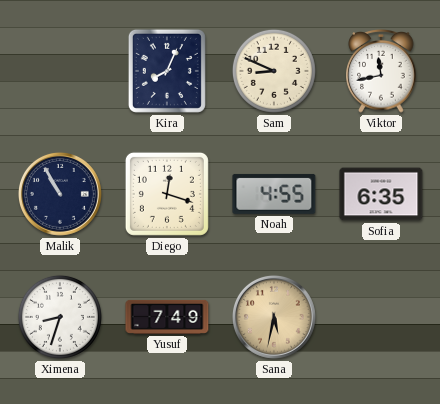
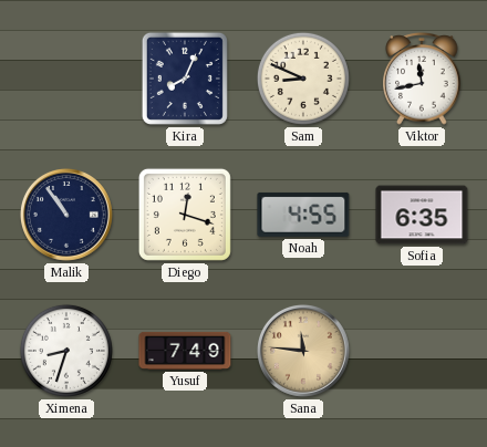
Malik: 10:55 -> 10:54
Sana: 5:32 -> 11:46
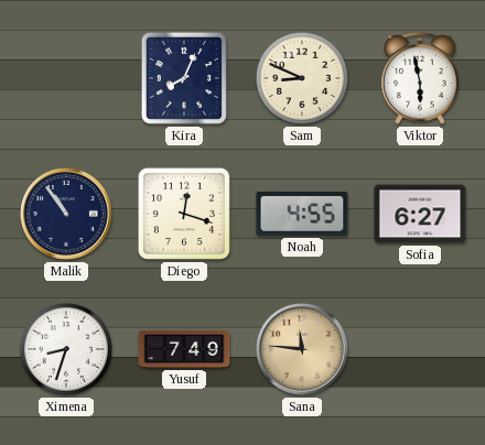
Viktor: 11:43 -> 5:58
Sofia: 6:35 -> 6:27
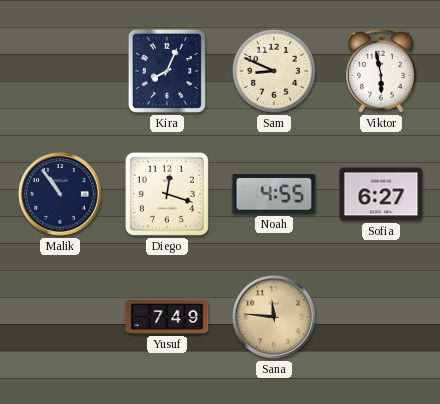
Ximena: 8:33 -> none
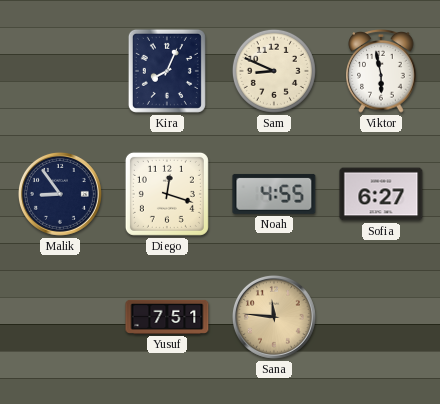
Malik: 10:54 -> 8:54
Yusuf: 7:49 -> 7:51
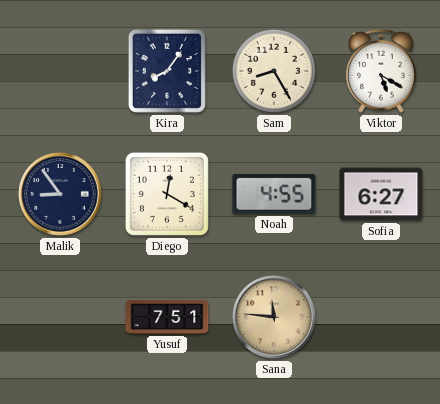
Kira: 8:04 -> 8:06
Sam: 8:49 -> 8:25
Viktor: 5:58 -> 5:20
Diego: 12:18 -> 12:20
